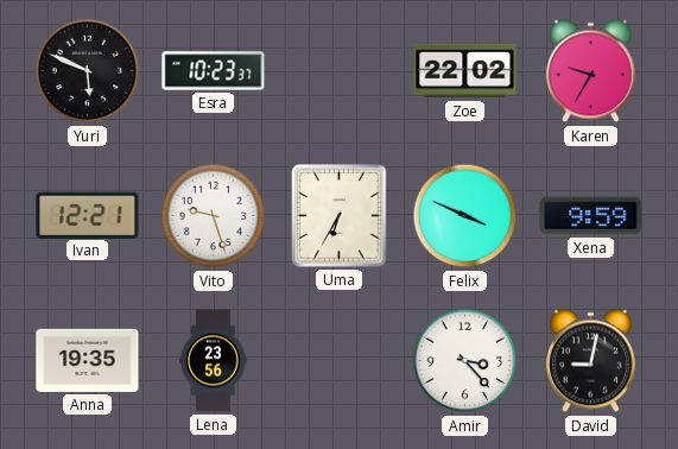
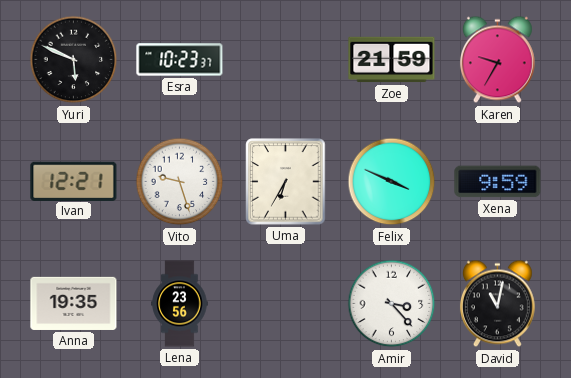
Zoe: 22:02 -> 21:59
David: 9:02 -> 11:02
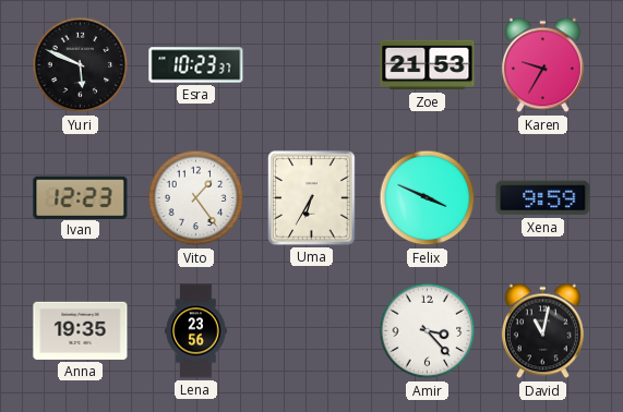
Zoe: 21:59 -> 21:53
Ivan: 12:21 -> 12:23
Vito: 9:27 -> 1:24
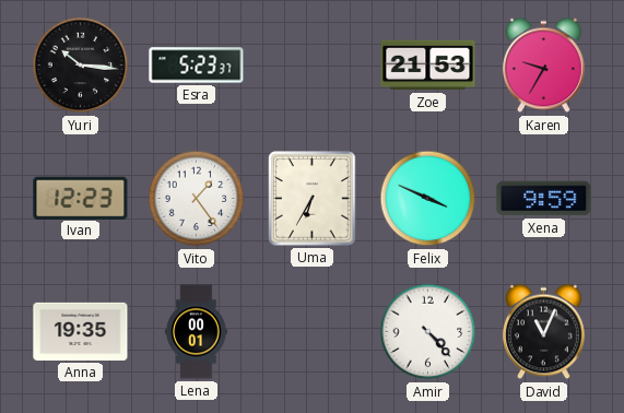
Yuri: 5:49 -> 10:16
Esra: 10:23 -> 5:23
Lena: 23:56 -> 00:01
Amir: 3:23 -> 4:23
David: 11:02 -> 11:04
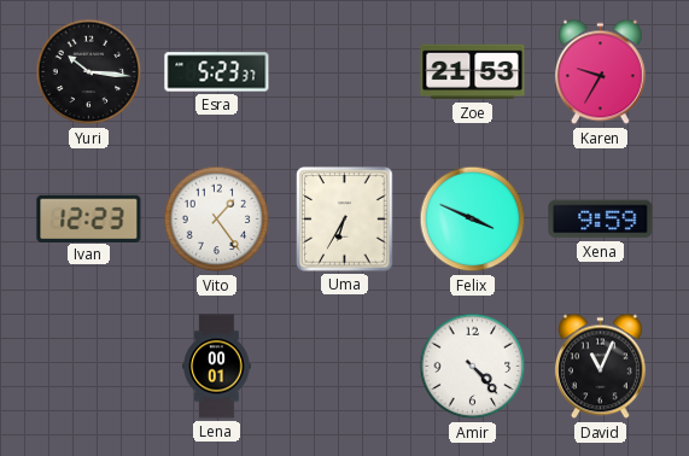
Anna: 19:35 -> none
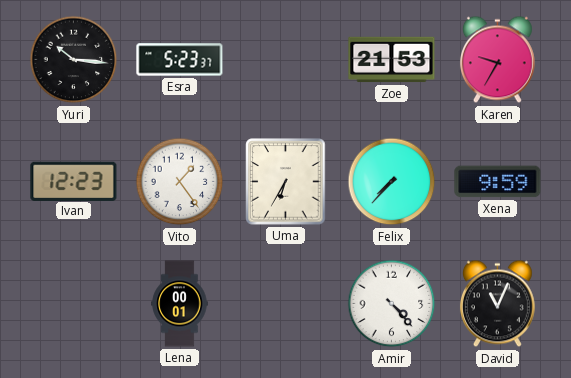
Felix: 3:49 -> 7:37
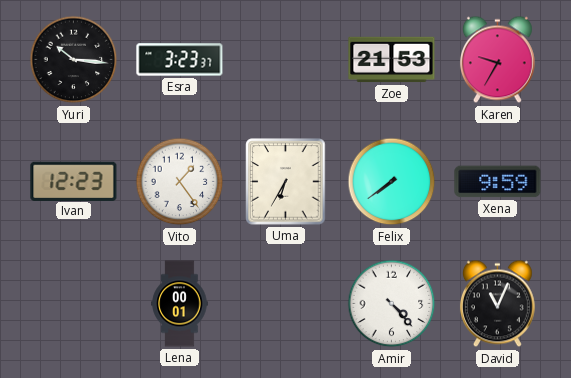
Esra: 5:23 -> 3:23
Felix: 7:37 -> 7:39
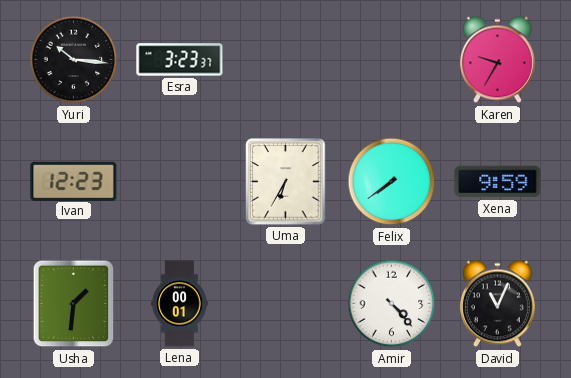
Zoe: 21:53 -> none
Vito: 1:24 -> none
Usha: none -> 1:31
